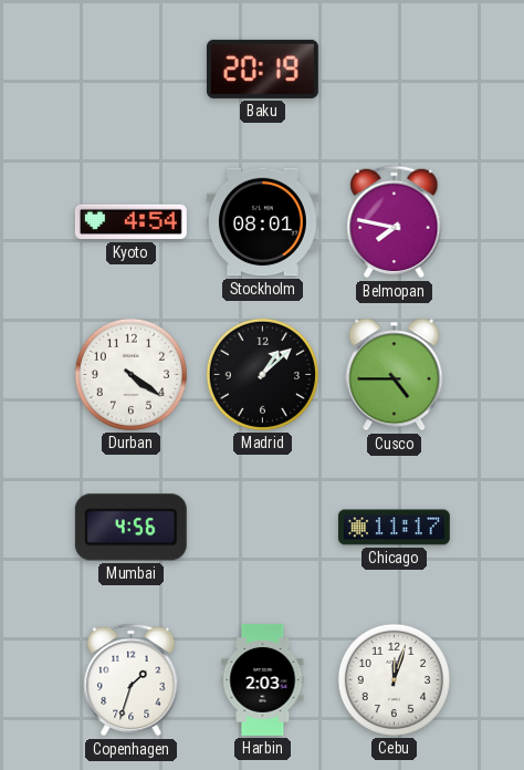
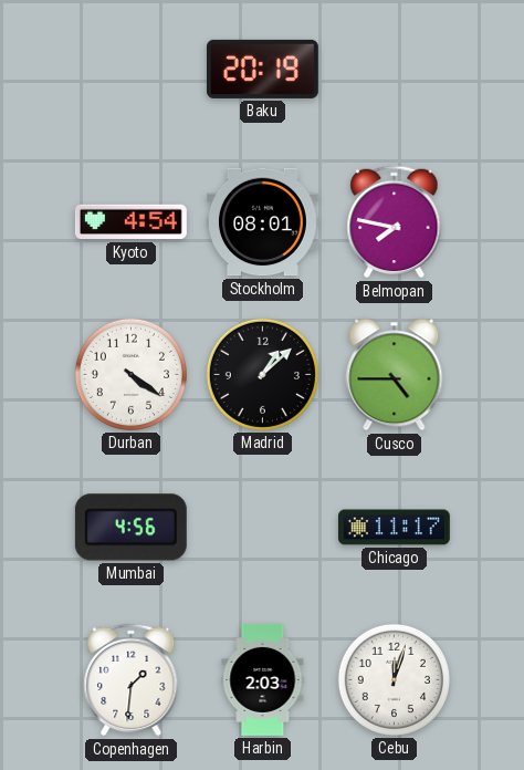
Copenhagen: 1:33 -> 1:31
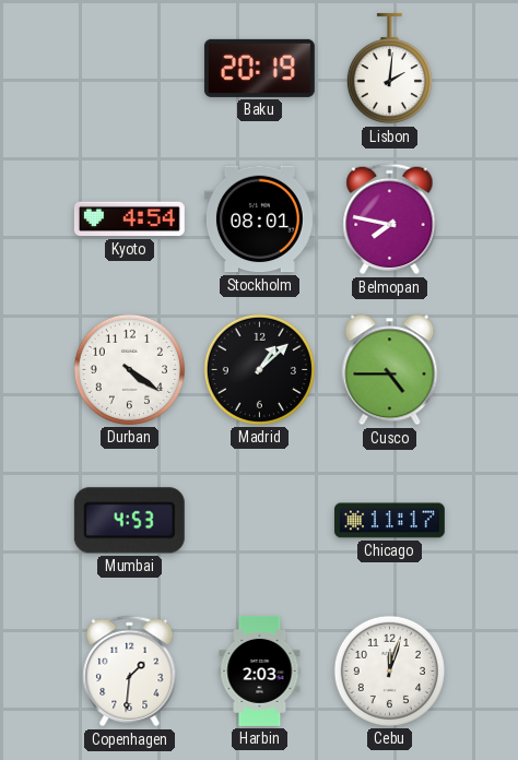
Lisbon: none -> 2:01
Mumbai: 4:56 -> 4:53
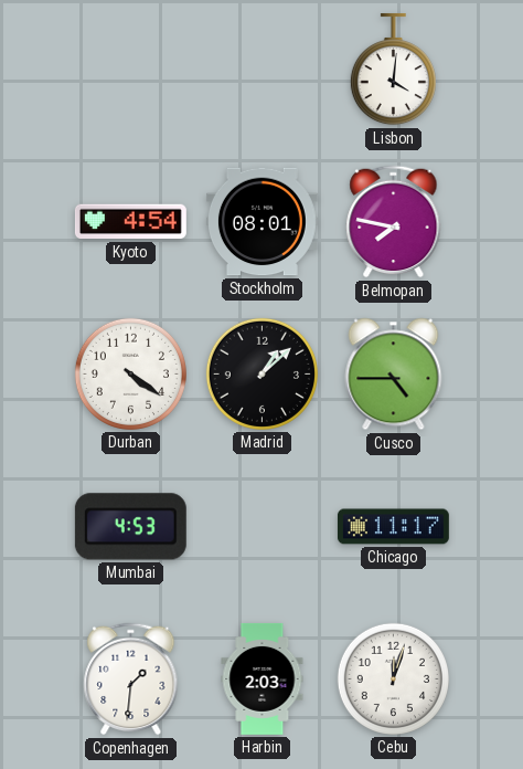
Baku: 20:19 -> none
Lisbon: 2:01 -> 4:01
